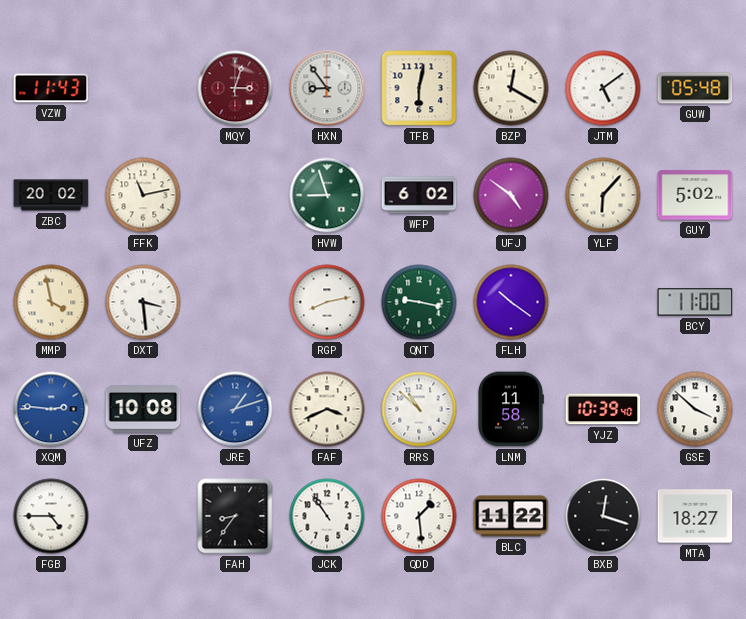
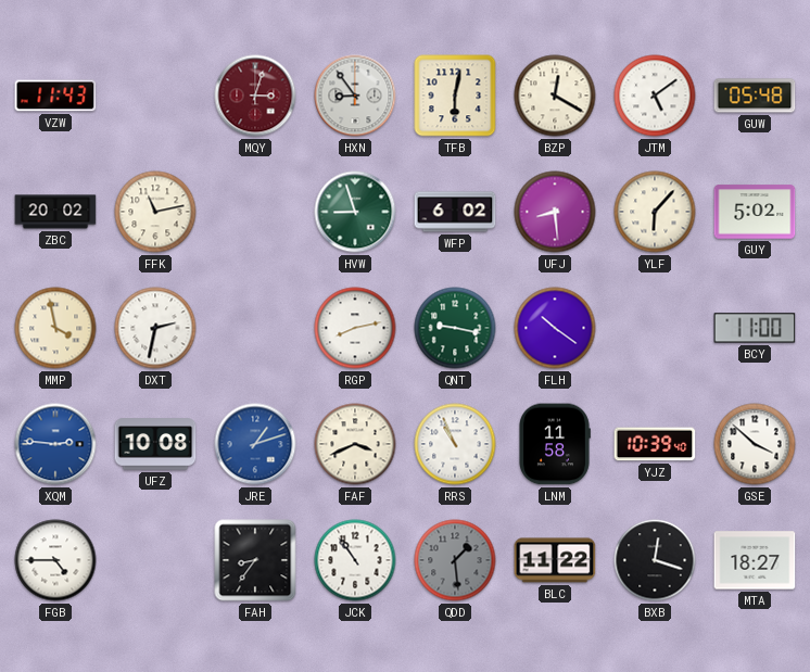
UFJ: 4:51 -> 8:29
DXT: 3:29 -> 2:32
RRS: 10:52 -> 10:56
QDD dial: white -> grey
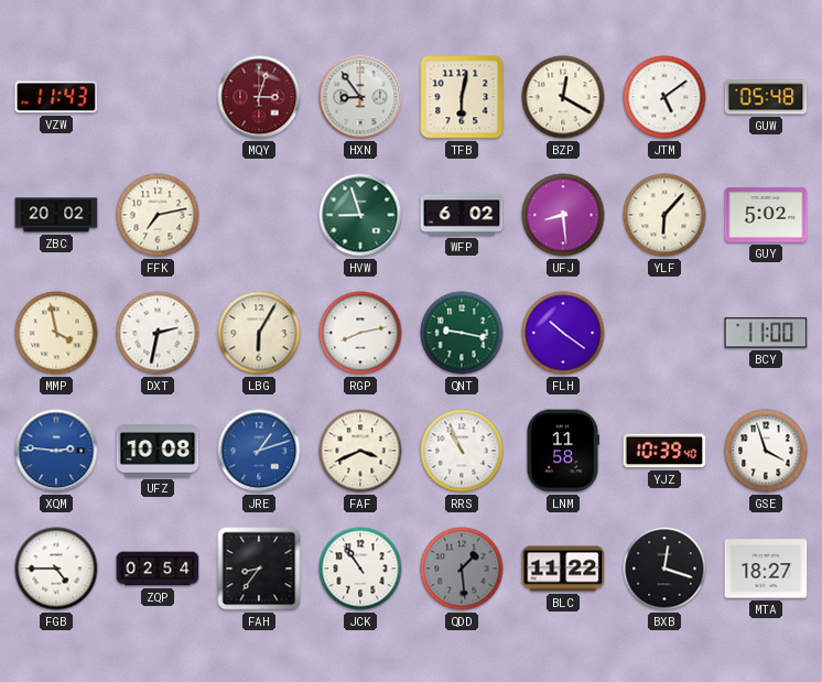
FFK: 11:13 -> 7:13
LBG: none -> 6:05
GSE: 3:52 -> 3:57
ZQP: none -> 02:54
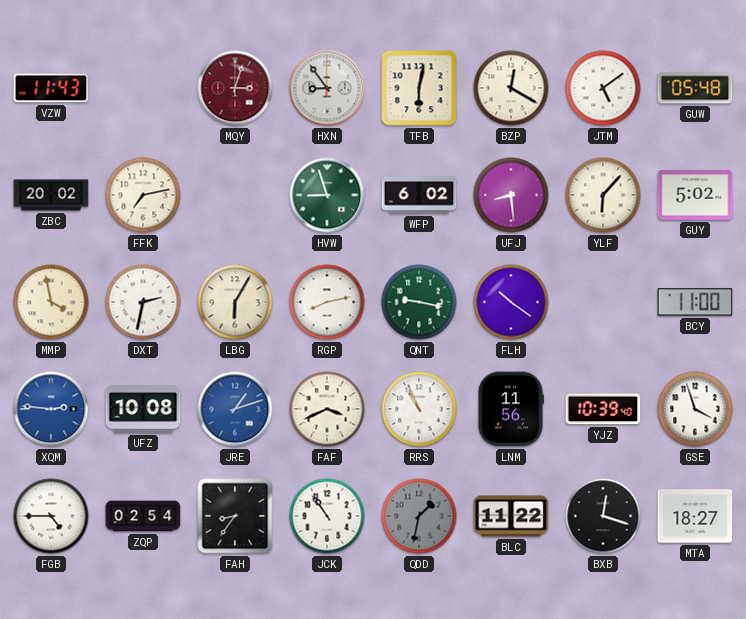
LNM: 11:58 -> 11:56
QDD: 1:29 -> 1:32
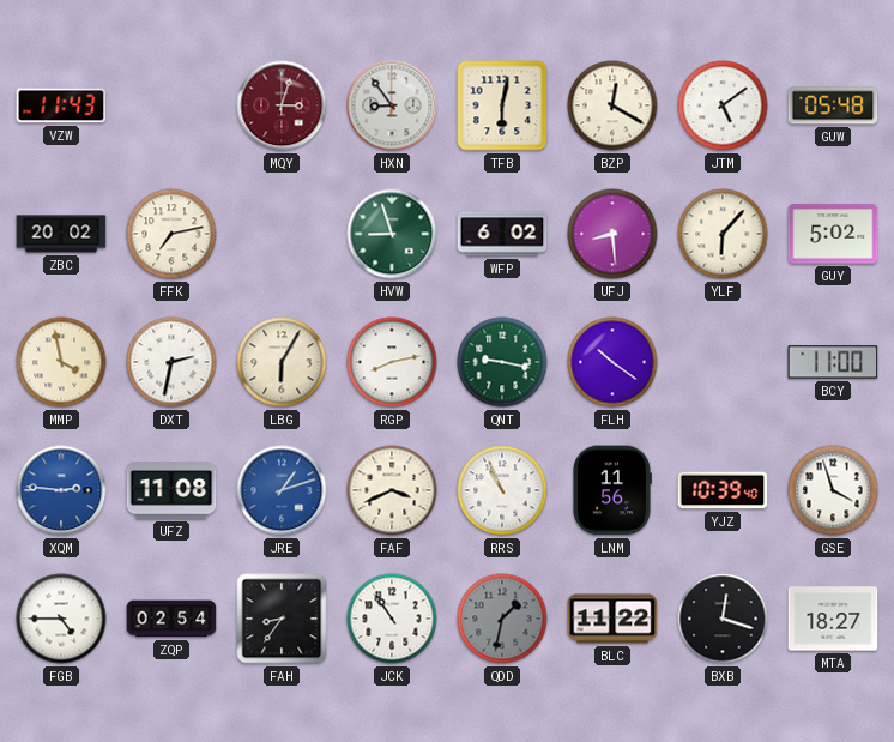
UFZ: 10:08 -> 11:08
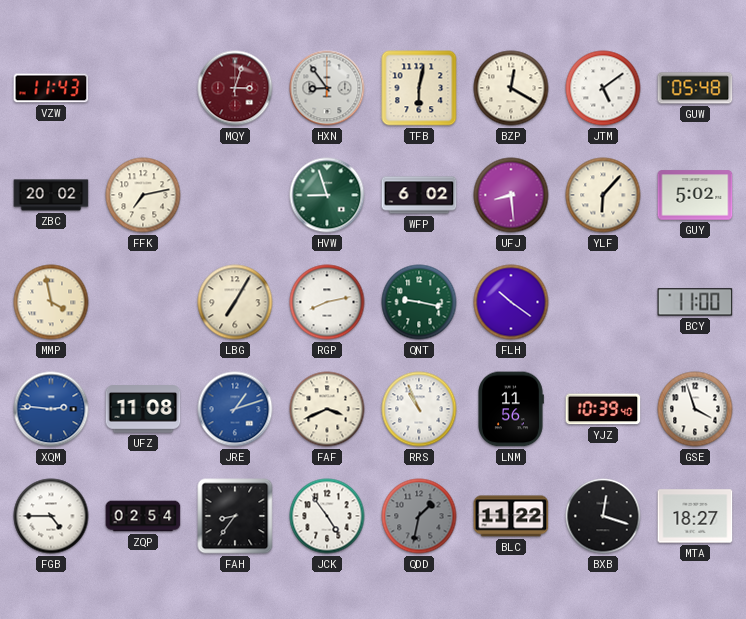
DXT: 2:32 -> none
LBG: 6:05 -> 7:05
JCK: 10:54 -> 4:54
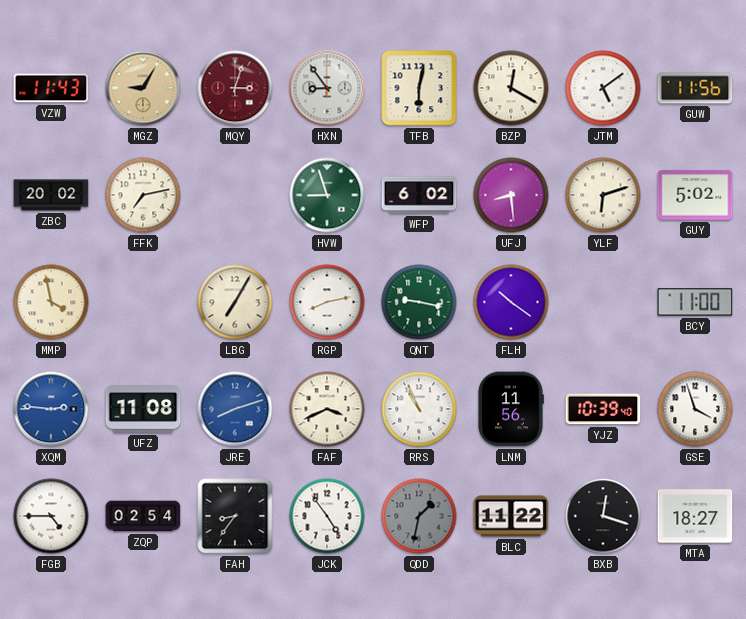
MGZ: none -> 9:05
GUW: 05:48 -> 11:56
YLF: 6:07 -> 6:12
JRE: 1:12 -> 8:12
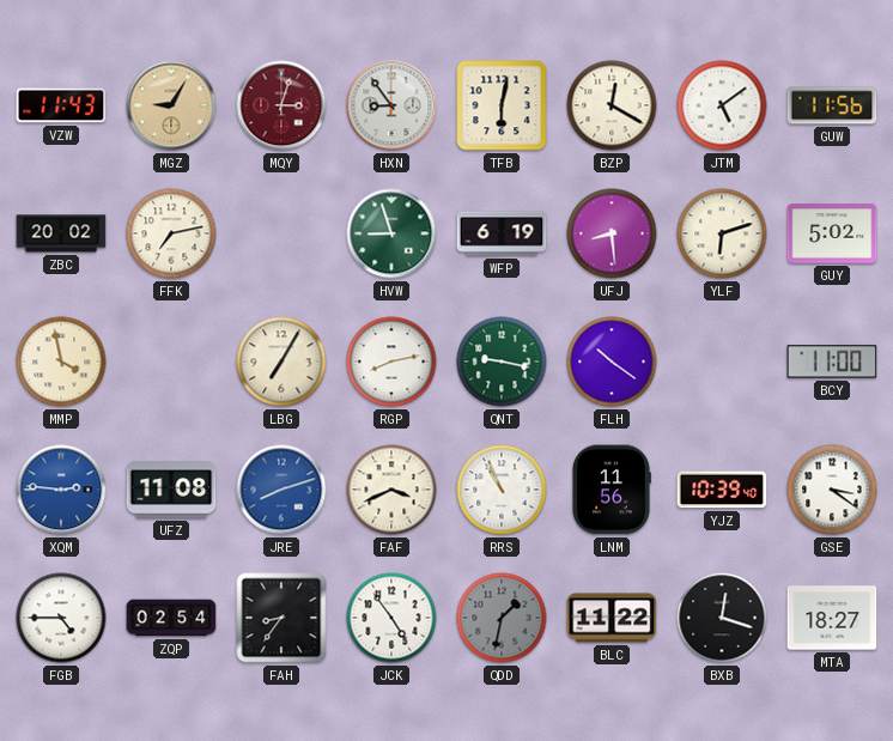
WFP: 6:02 -> 6:19
GSE: 3:57 -> 3:21
